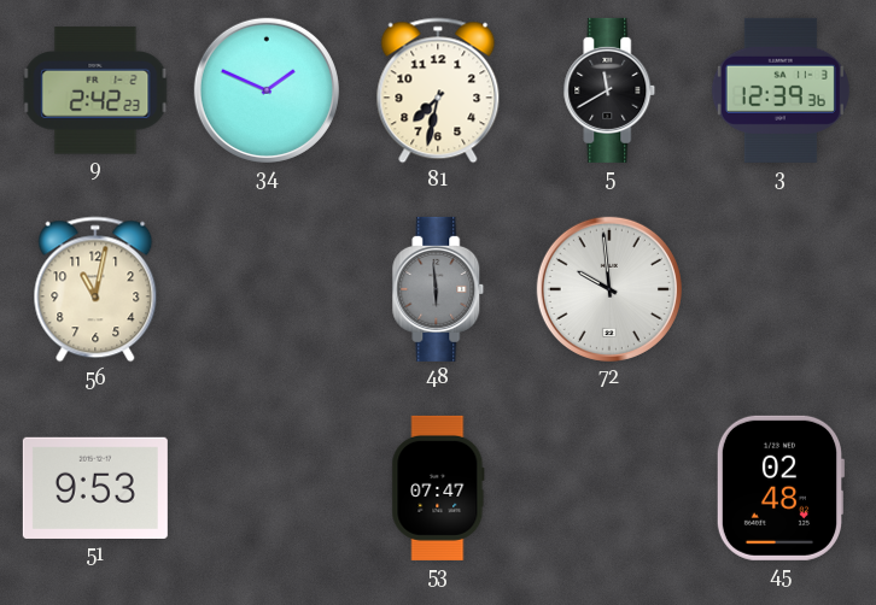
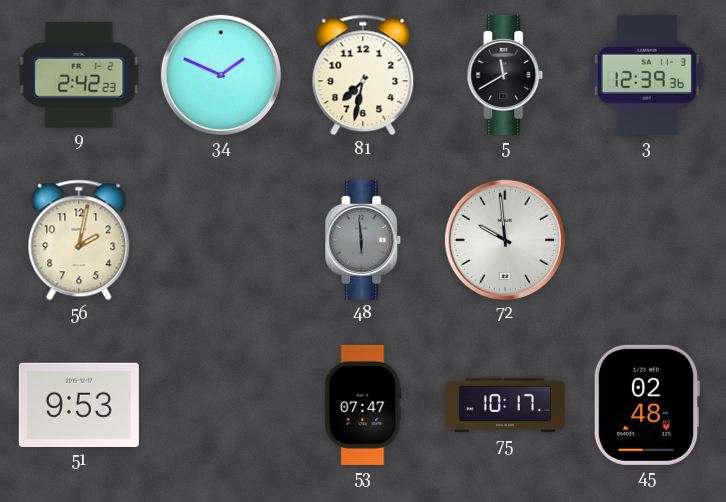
56: 11:02 -> 2:02
75: none -> 10:17
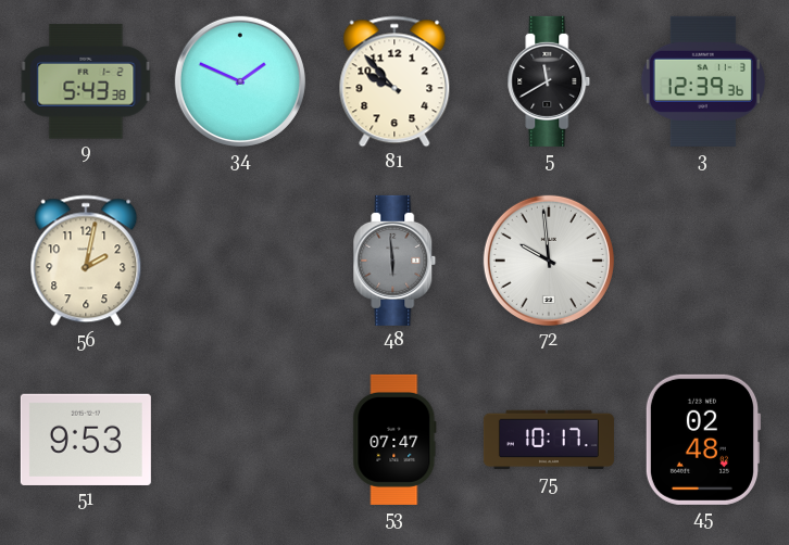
9: 2:42 -> 5:43
81: 7:32 -> 9:53
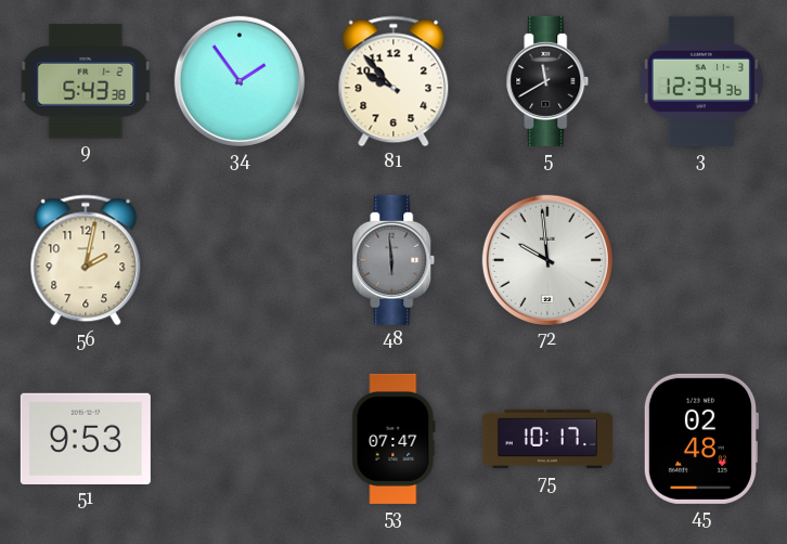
34: 1:49 -> 1:54
3: 12:39 -> 12:34
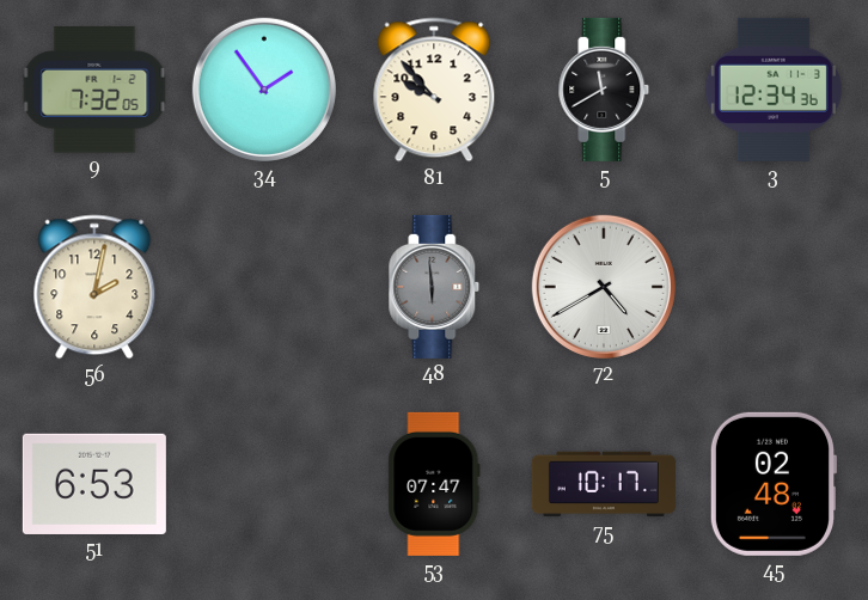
9: 5:43 -> 7:32
72: 9:59 -> 4:40
51: 9:53 -> 6:53
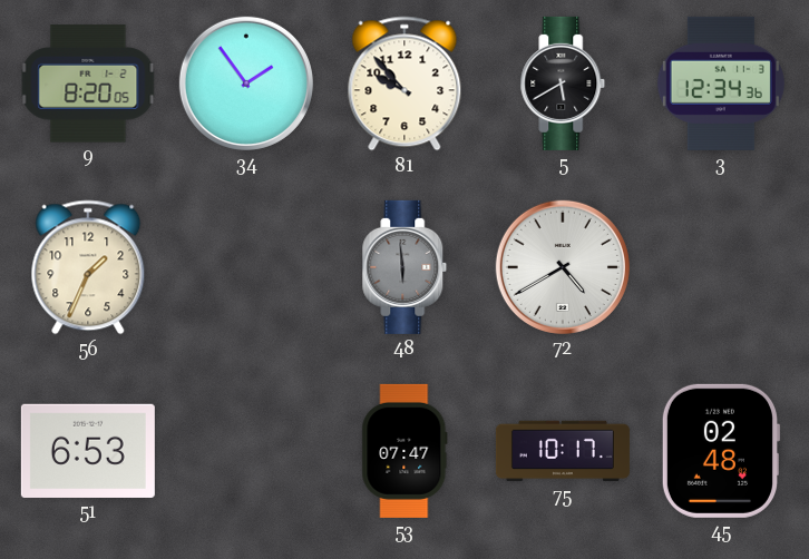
9: 7:32 -> 8:20
5: 11:40 -> 5:40
56: 2:02 -> 1:34
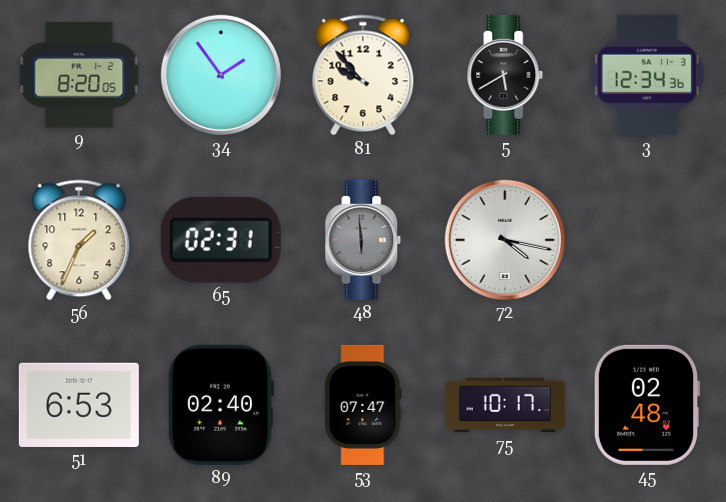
65: none -> 02:31
72: 4:40 -> 4:17
89: none -> 02:40
